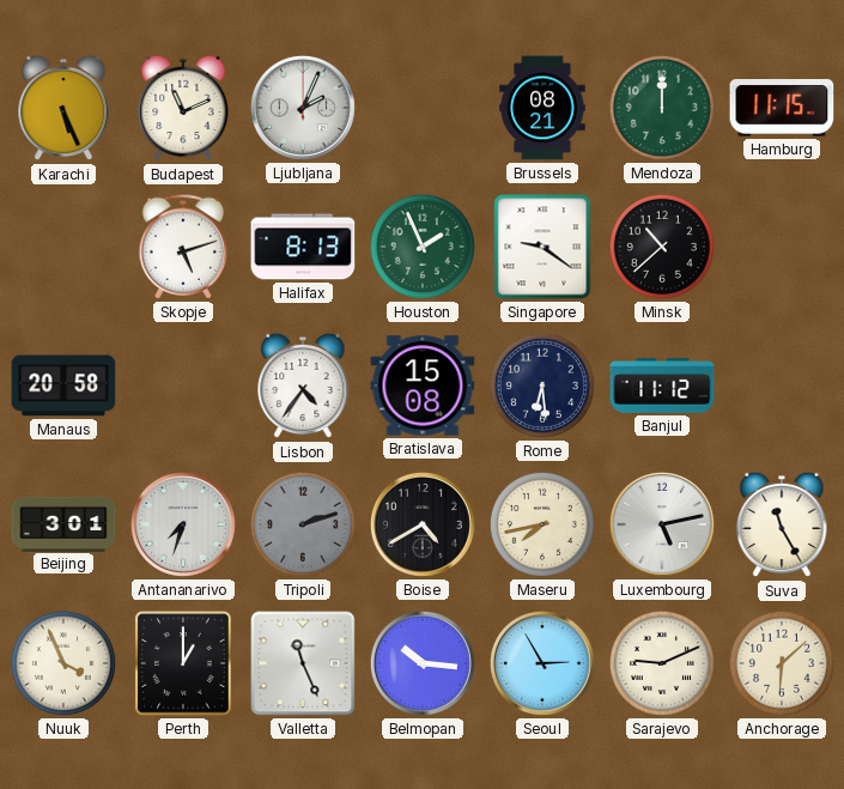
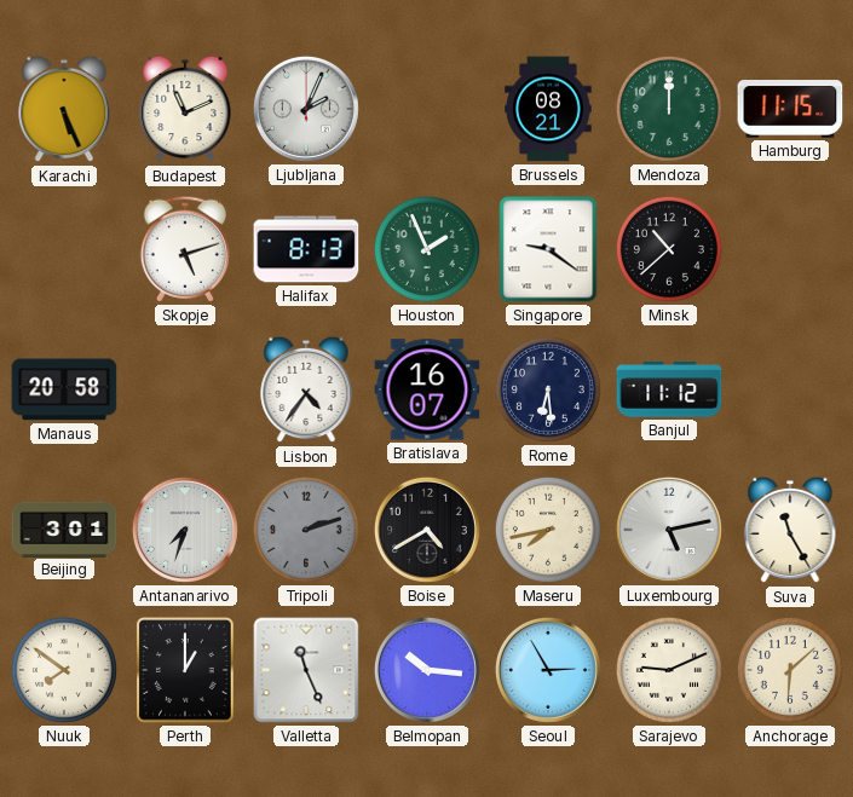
Bratislava: 15:08 -> 16:07
Nuuk: 3:56 -> 7:51
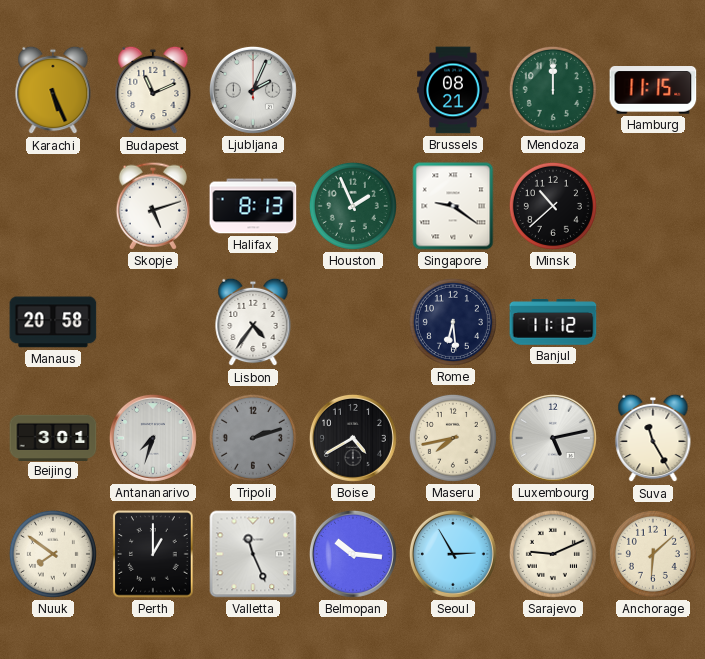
Bratislava: 16:07 -> none
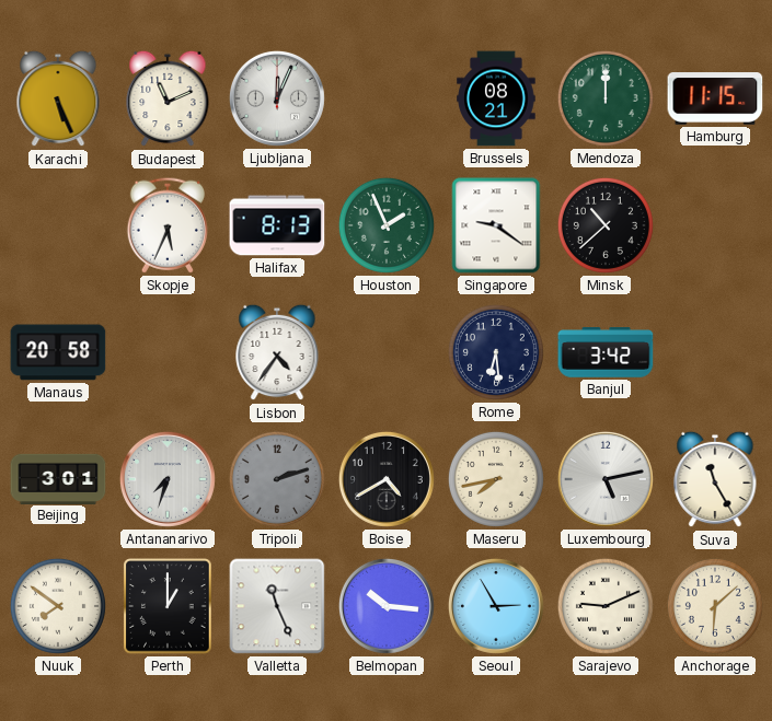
Ljubljana: 2:04 -> 12:04
Skopje: 5:12 -> 5:34
Banjul: 11:12 -> 3:42
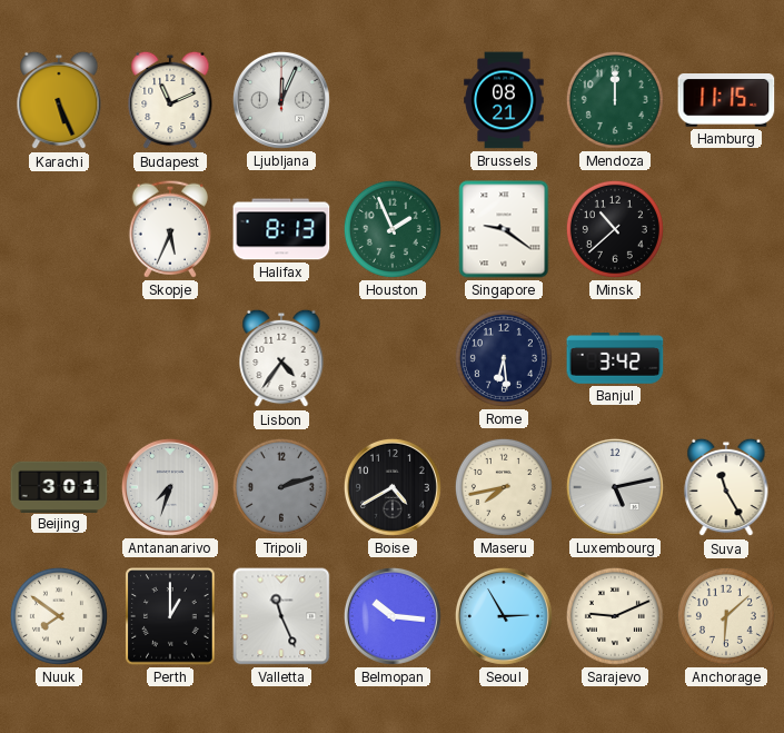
Manaus: 20:58 -> none
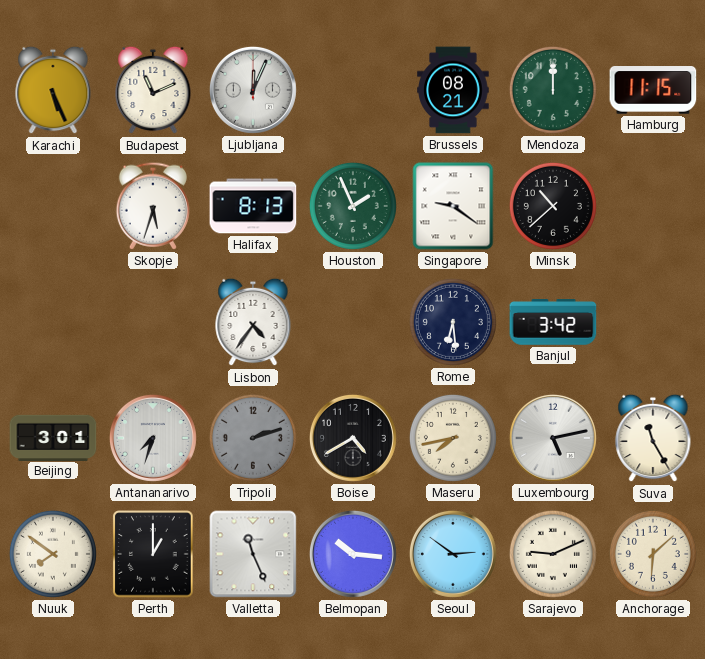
Skopje: 5:34 -> 5:33
Seoul: 2:55 -> 2:51
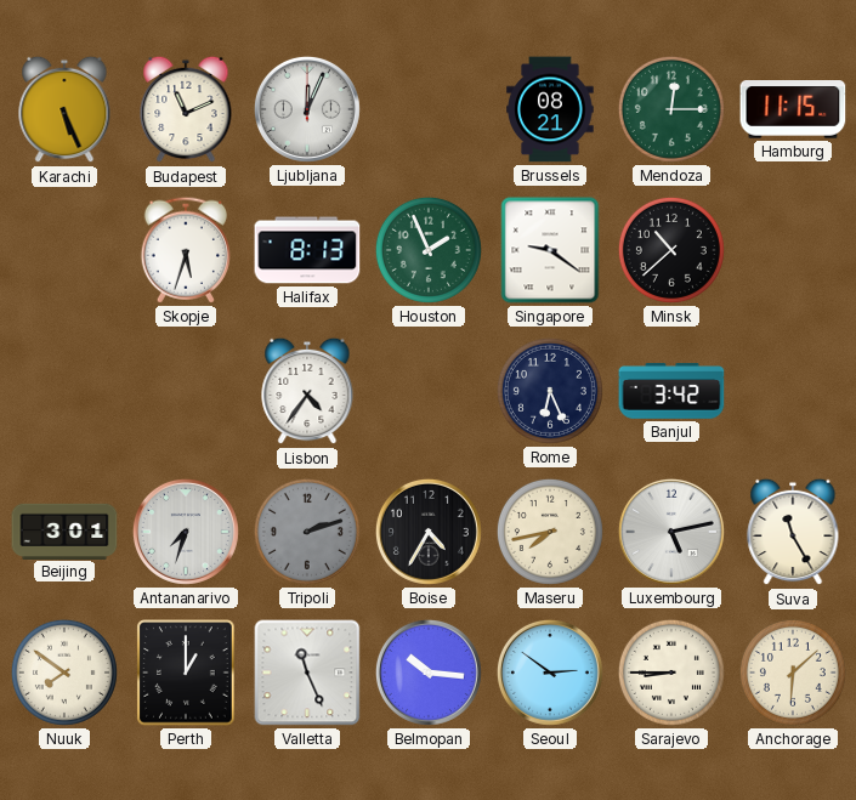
Mendoza: 12:00 -> 12:15
Rome: 6:29 -> 6:26
Boise: 4:40 -> 4:35
Sarajevo: 9:11 -> 8:45
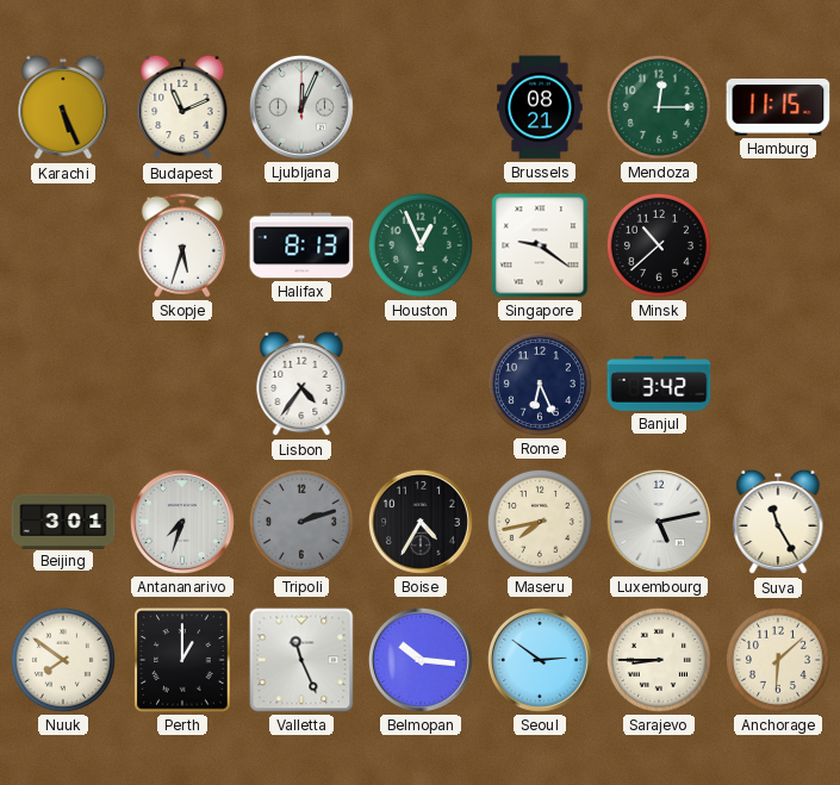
Houston: 1:56 -> 12:56
